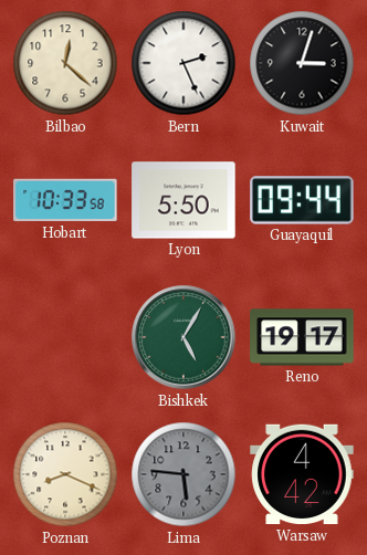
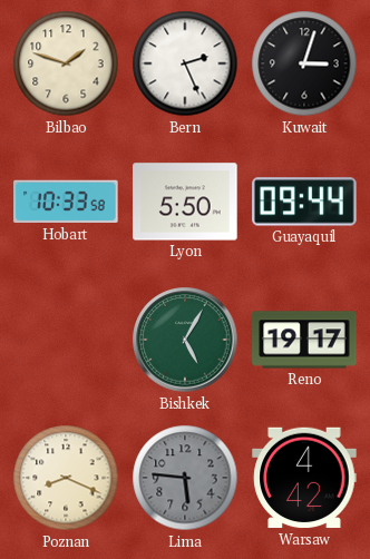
Bilbao: 12:22 -> 1:48
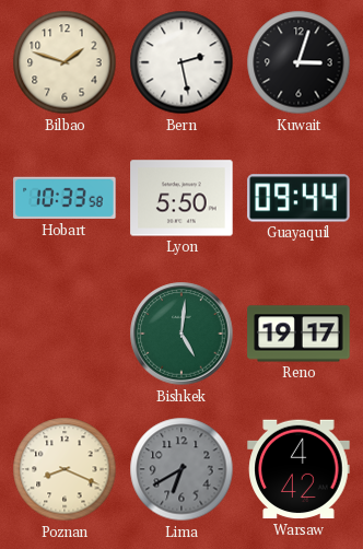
Bern: 2:26 -> 2:28
Bishkek: 5:05 -> 5:01
Lima: 5:46 -> 6:40
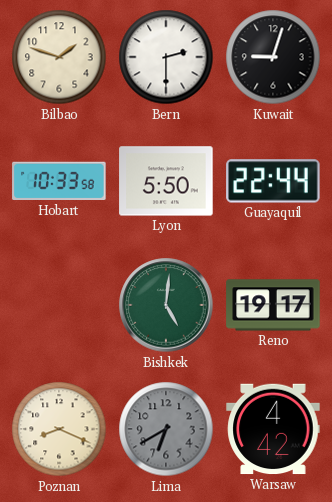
Bern: 2:28 -> 2:30
Kuwait: 3:03 -> 9:03
Guayaquil: 09:44 -> 22:44
